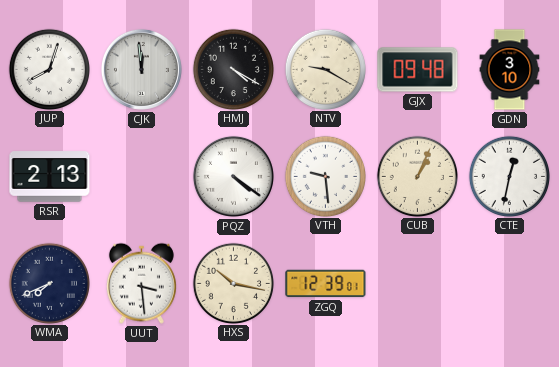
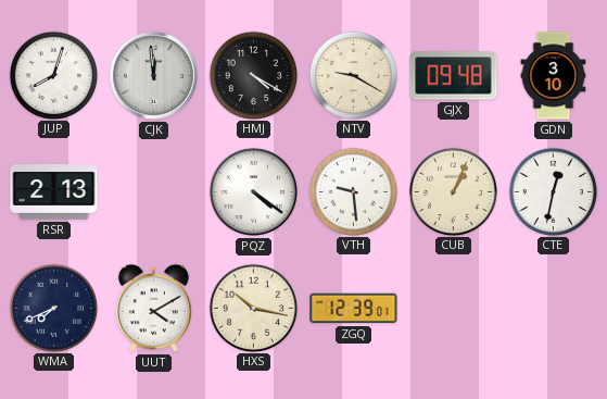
UUT: 3:29 -> 4:10
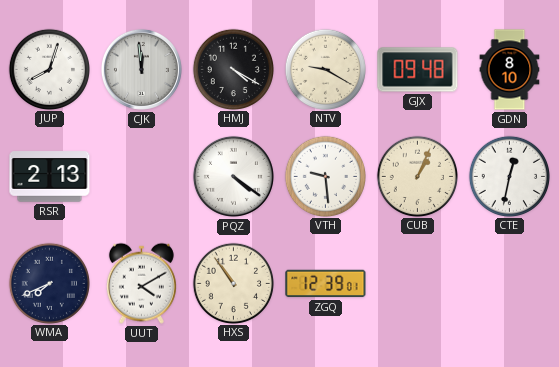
GDN: 3:10 -> 8:10
HXS: 10:17 -> 10:54
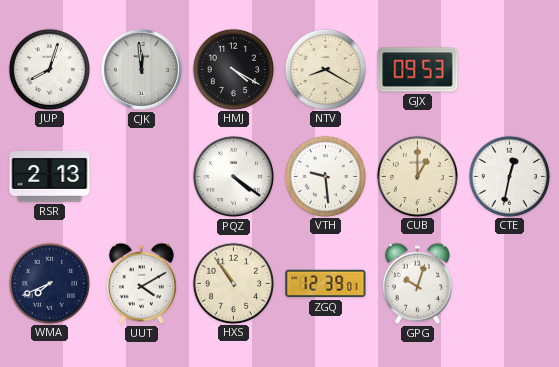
NTV: 9:20 -> 8:20
GJX: 09:48 -> 09:53
GDN: 8:10 -> none
CUB: 1:04 -> 1:00
GPG: none -> 10:03
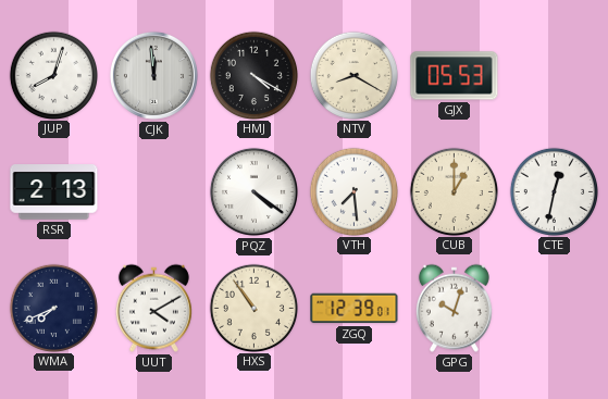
GJX: 09:53 -> 05:53
VTH: 9:29 -> 7:29
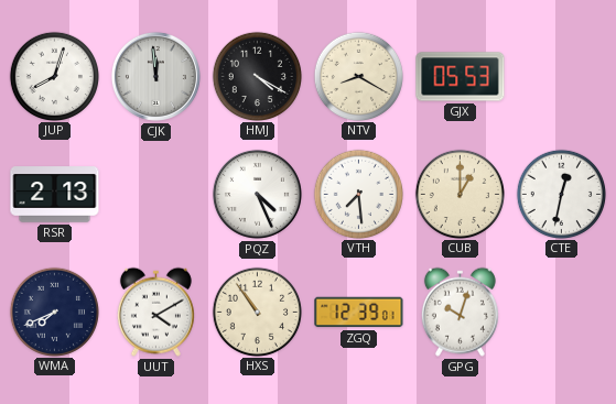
PQZ: 4:21 -> 4:26
